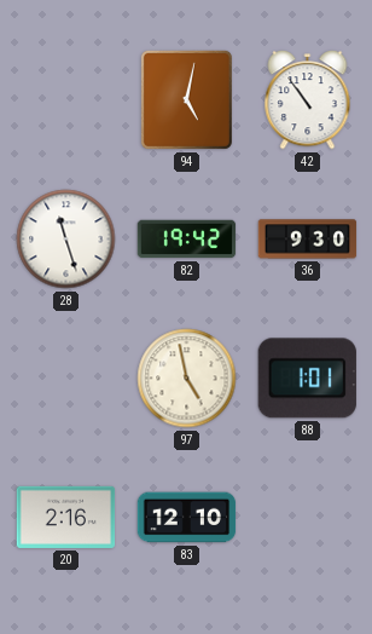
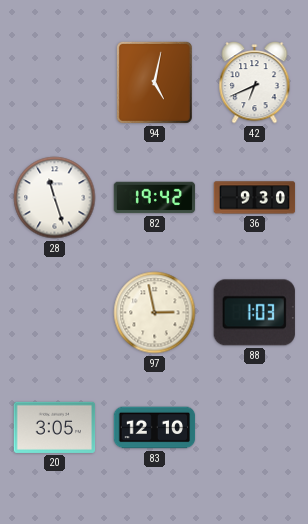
42: 10:54 -> 6:41
97: 4:58 -> 2:58
88: 1:01 -> 1:03
20: 2:16 -> 3:05
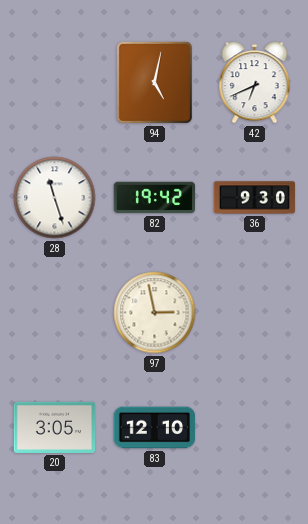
88: 1:03 -> none
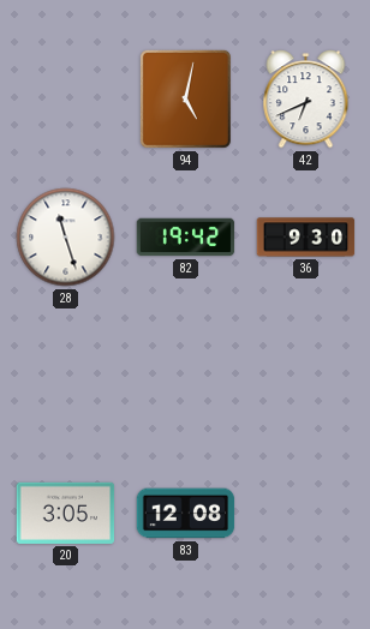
97: 2:58 -> none
83: 12:10 -> 12:08
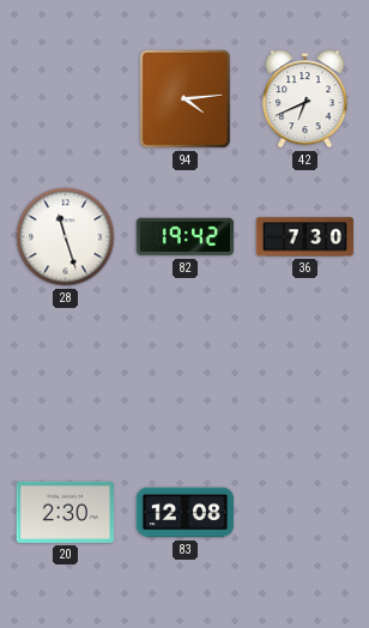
94: 5:02 -> 4:14
36: 9:30 -> 7:30
20: 3:05 -> 2:30
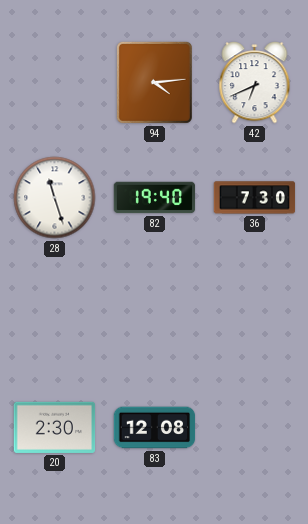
82: 19:42 -> 19:40
